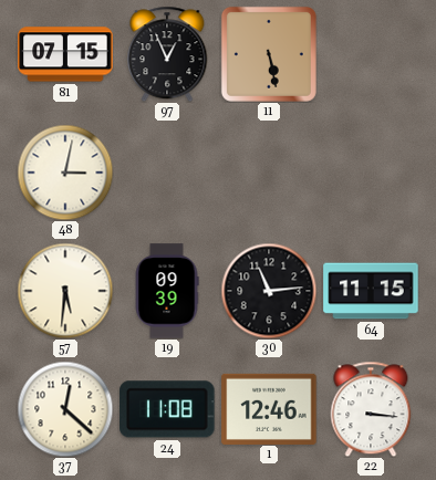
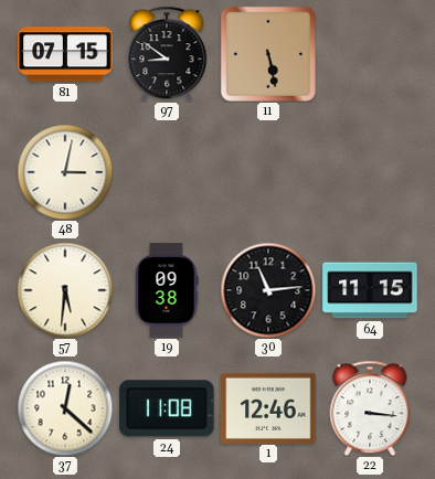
97: 12:56 -> 8:51
19: 09:39 -> 09:38
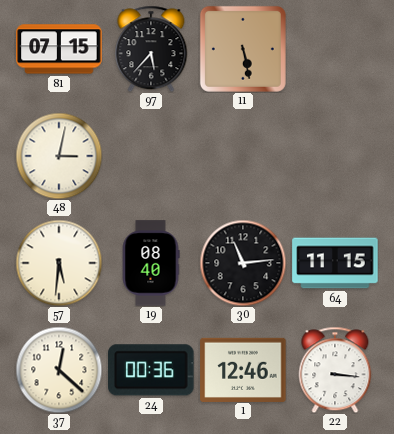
97: 8:51 -> 5:37
19: 09:38 -> 08:40
24: 11:08 -> 00:36
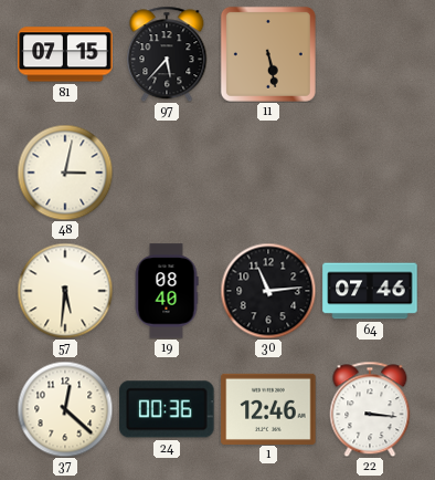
64: 11:15 -> 07:46
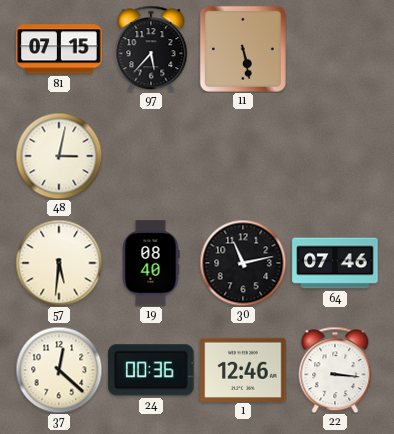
30: 11:14 -> 11:13
